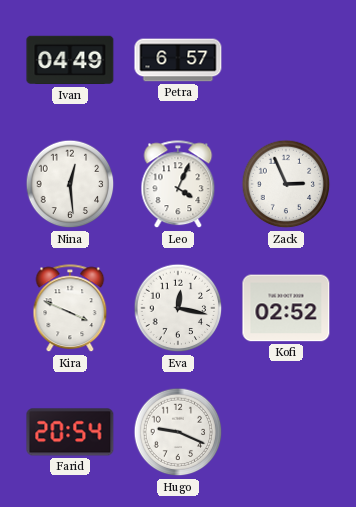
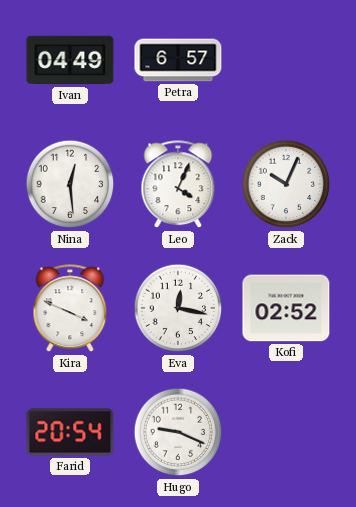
Zack: 2:56 -> 10:04
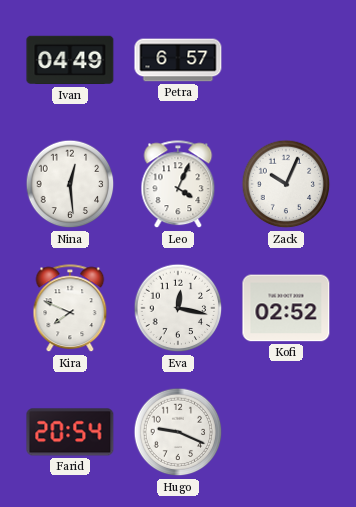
Kira: 3:49 -> 7:49
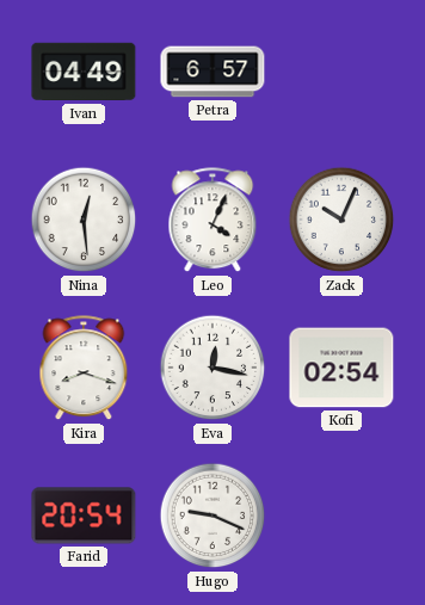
Kira: 7:49 -> 8:18
Kofi: 02:52 -> 02:54
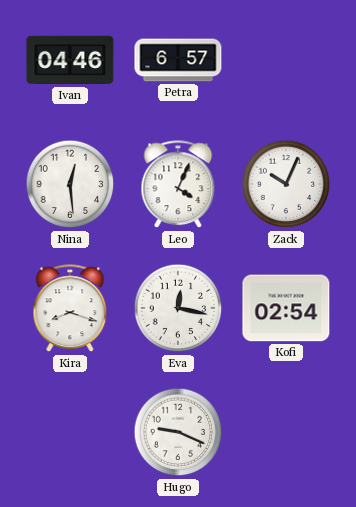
Ivan: 04:49 -> 04:46
Farid: 20:54 -> none
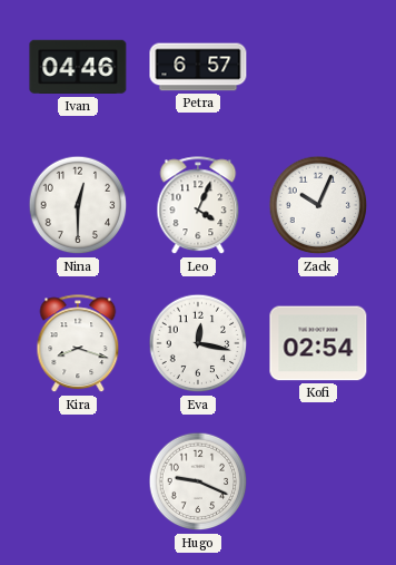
Nina: 12:29 -> 12:30
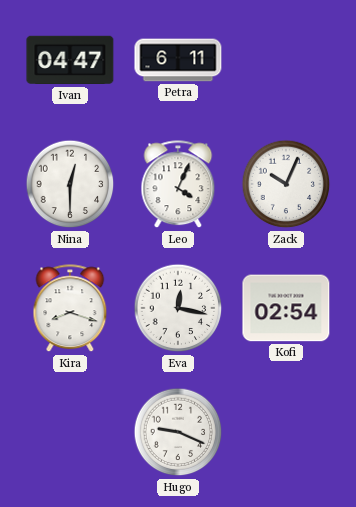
Ivan: 04:46 -> 04:47
Petra: 6:57 -> 6:11
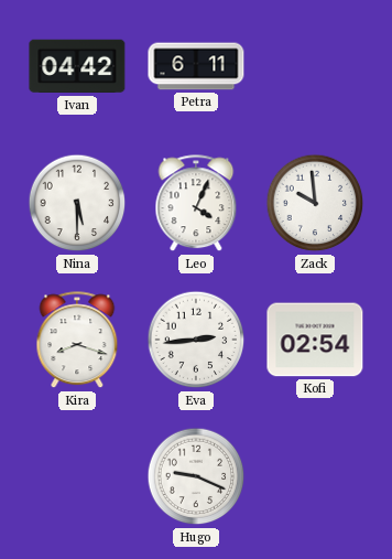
Ivan: 04:47 -> 04:42
Nina: 12:30 -> 5:30
Zack: 10:04 -> 9:59
Eva: 12:17 -> 2:44
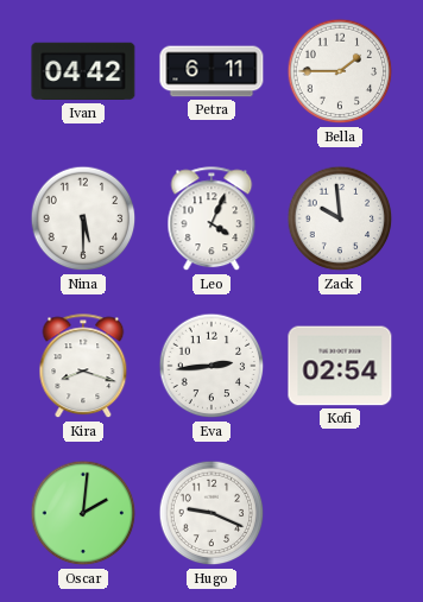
Bella: none -> 1:45
Oscar: none -> 2:01
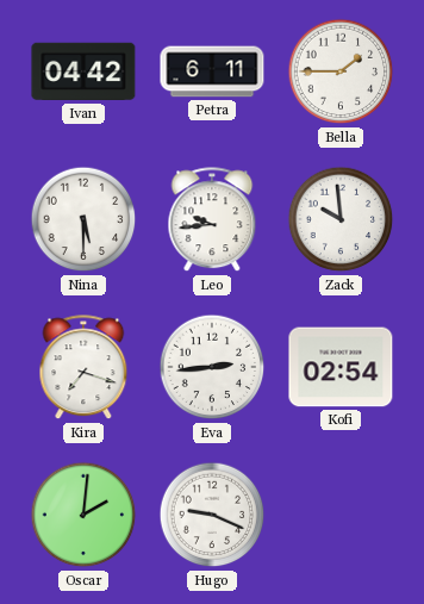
Leo: 4:04 -> 9:44
Kira: 8:18 -> 7:18
